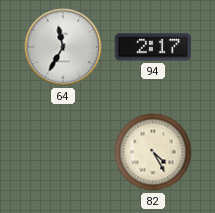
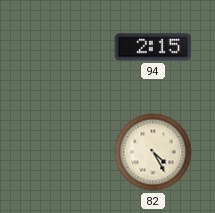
64: 11:35 -> none
94: 2:17 -> 2:15
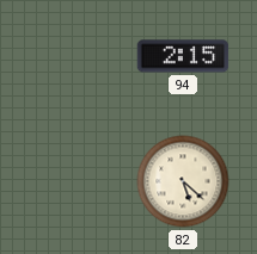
82: 4:25 -> 5:22
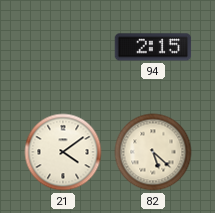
21: none -> 4:09
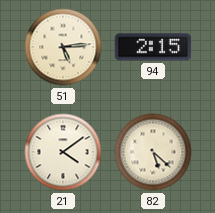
51: none -> 5:14
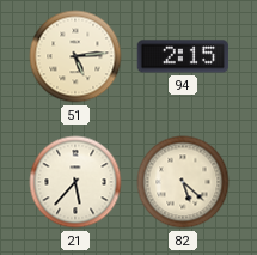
21: 4:09 -> 5:37
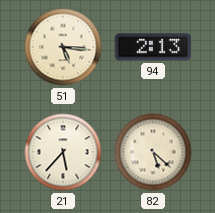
51: 5:14 -> 5:16
94: 2:15 -> 2:13
